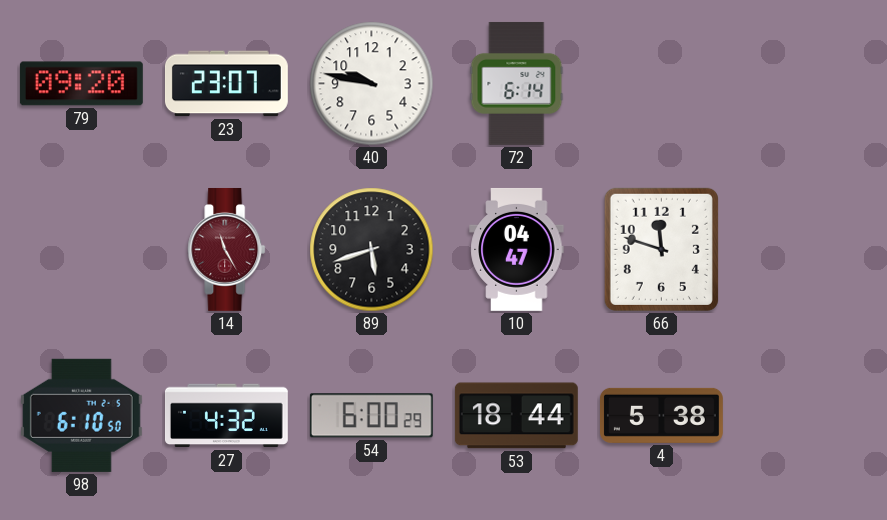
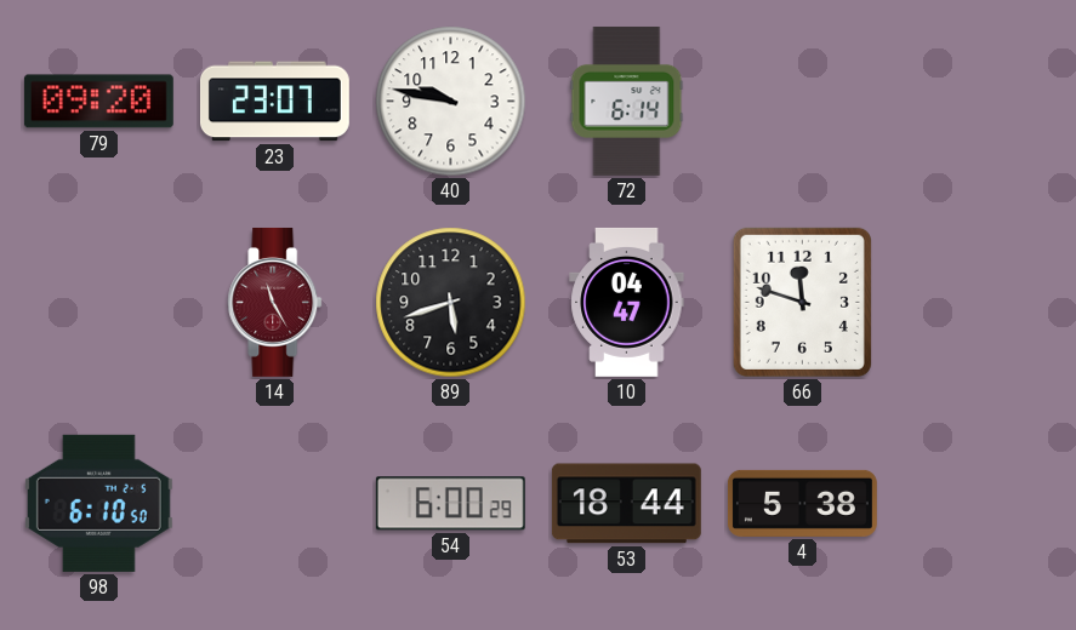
27: 4:32 -> none
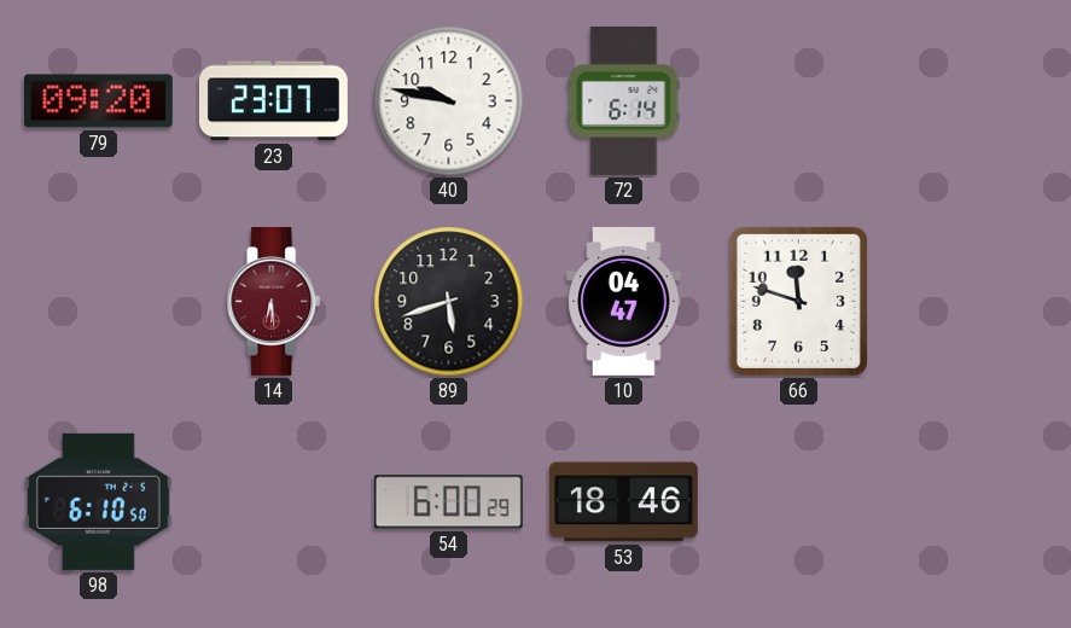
14: 11:25 -> 6:29
53: 18:44 -> 18:46
4: 5:38 -> none
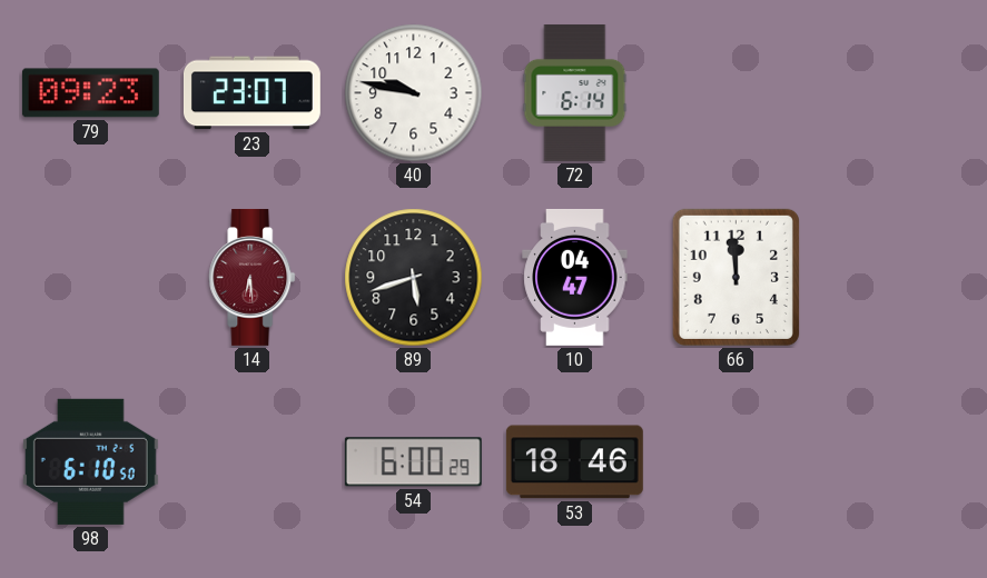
79: 09:20 -> 09:23
66: 11:48 -> 11:59
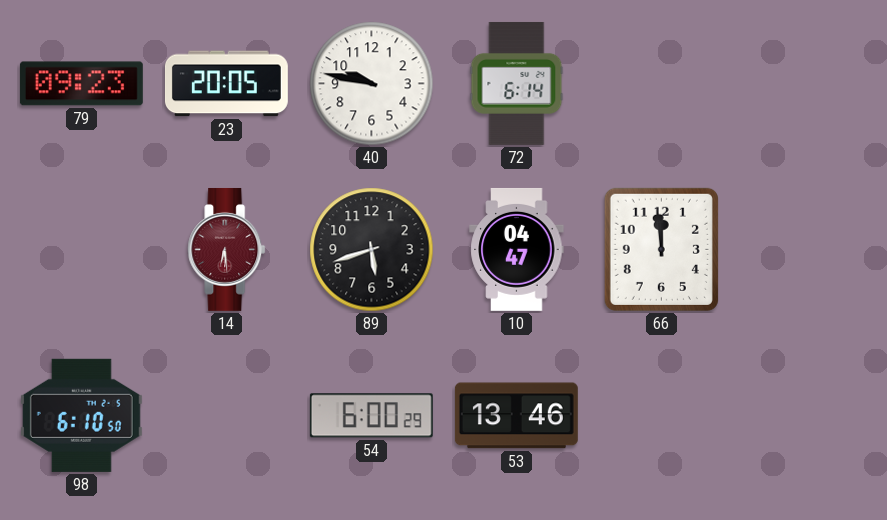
23: 23:07 -> 20:05
53: 18:46 -> 13:46
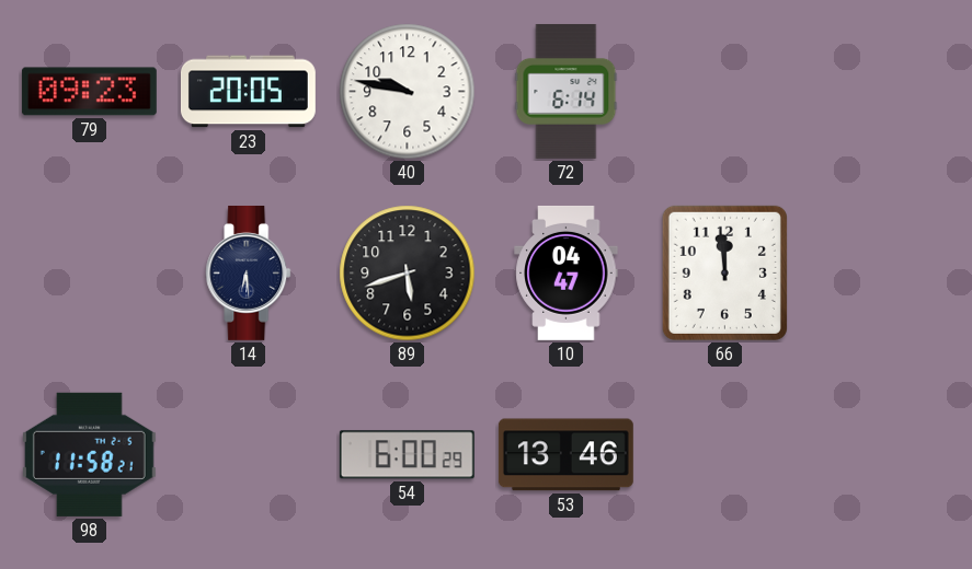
14 dial: burgundy -> navy
98: 6:10 -> 11:58
